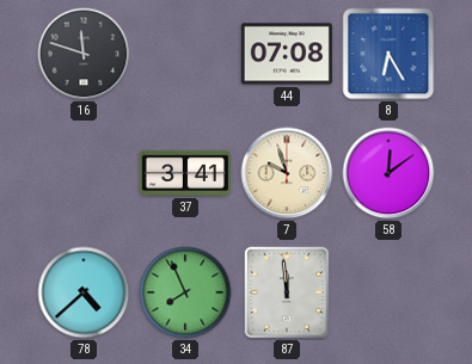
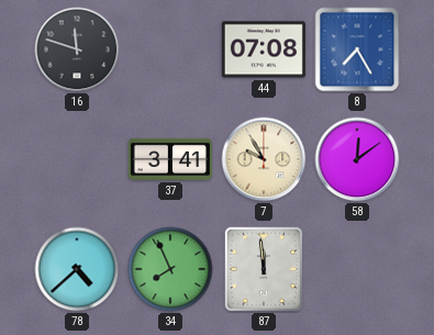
8: 6:25 -> 7:25
7: 9:57 -> 9:55
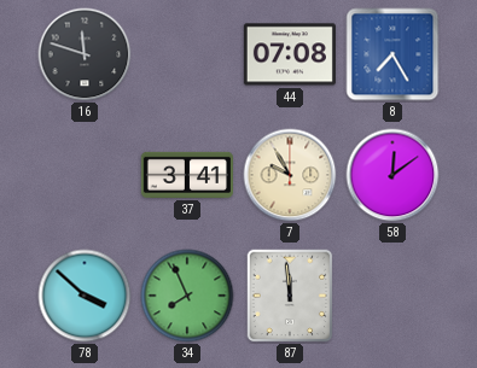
78: 4:38 -> 3:52
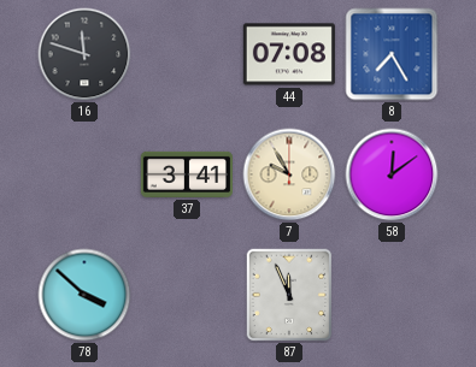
34: 7:56 -> none
87: 11:59 -> 11:56
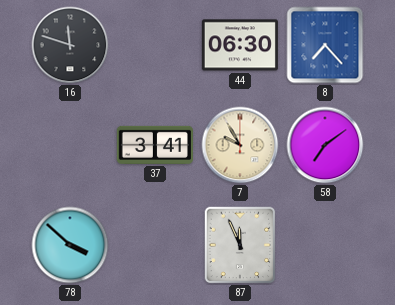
44: 07:08 -> 06:30
8: 7:25 -> 7:23
58: 12:09 -> 7:09
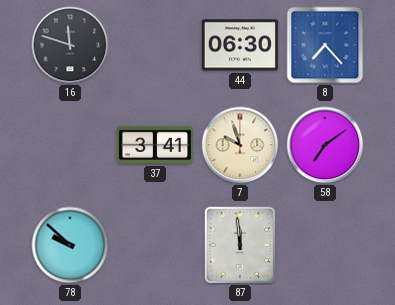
7: 9:55 -> 9:57
78: 3:52 -> 9:52
87: 11:56 -> 11:59
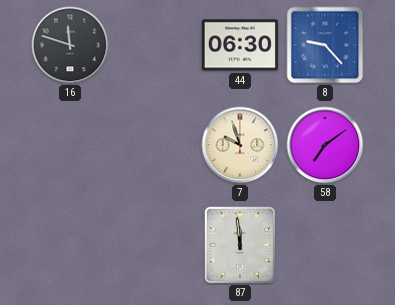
8: 7:23 -> 9:23
37: 3:41 -> none
78: 9:52 -> none
